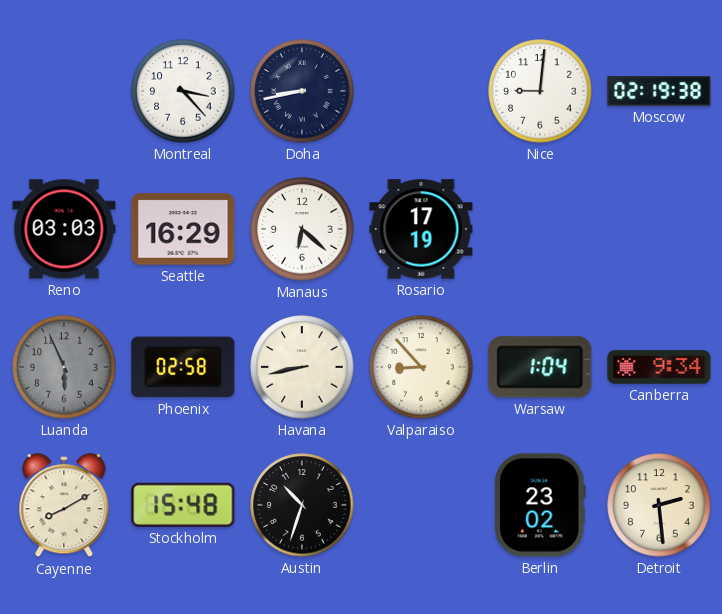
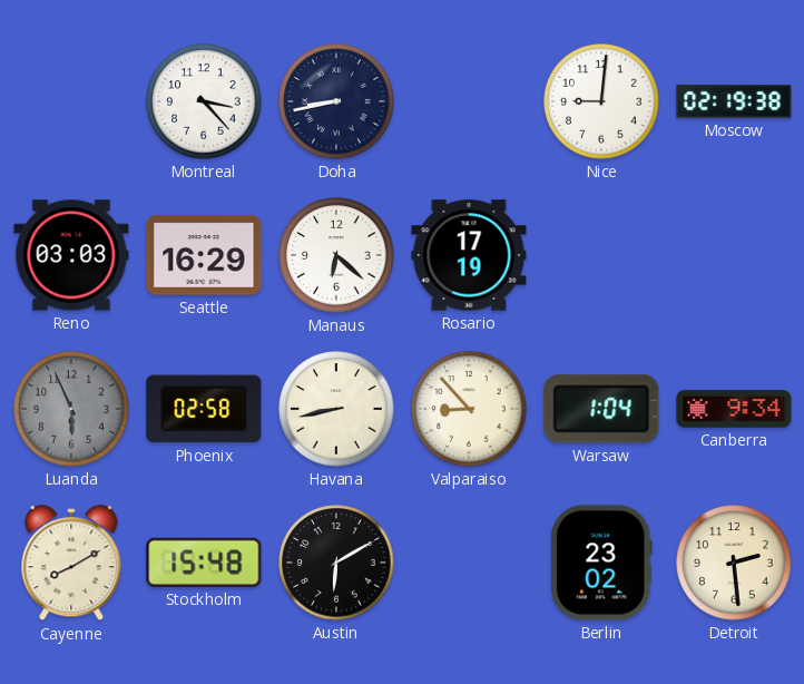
Austin: 10:33 -> 6:10
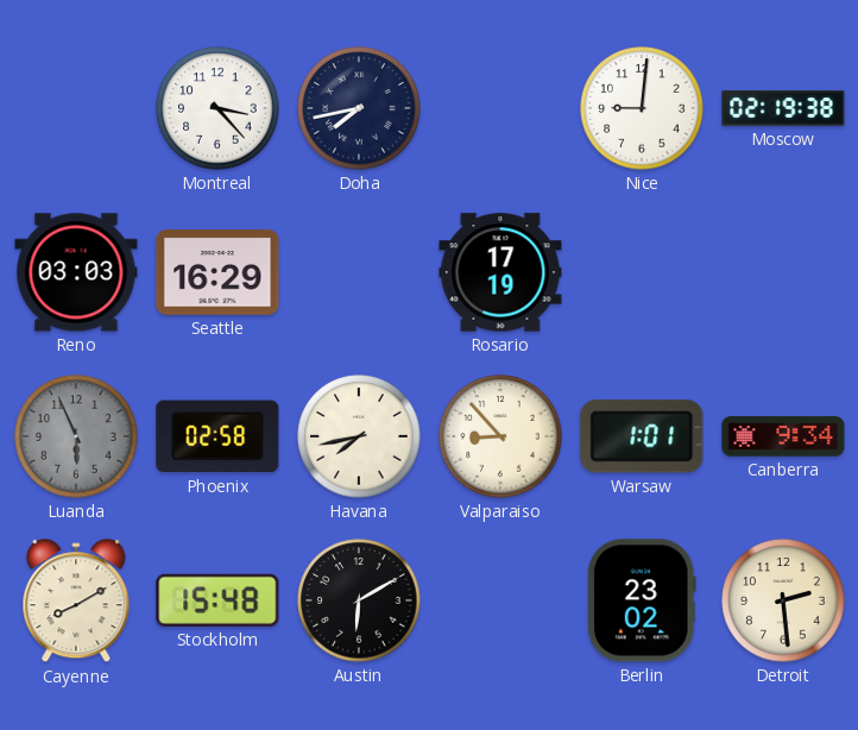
Doha: 8:43 -> 7:43
Manaus: 6:22 -> none
Havana: 8:43 -> 7:43
Warsaw: 1:04 -> 1:01
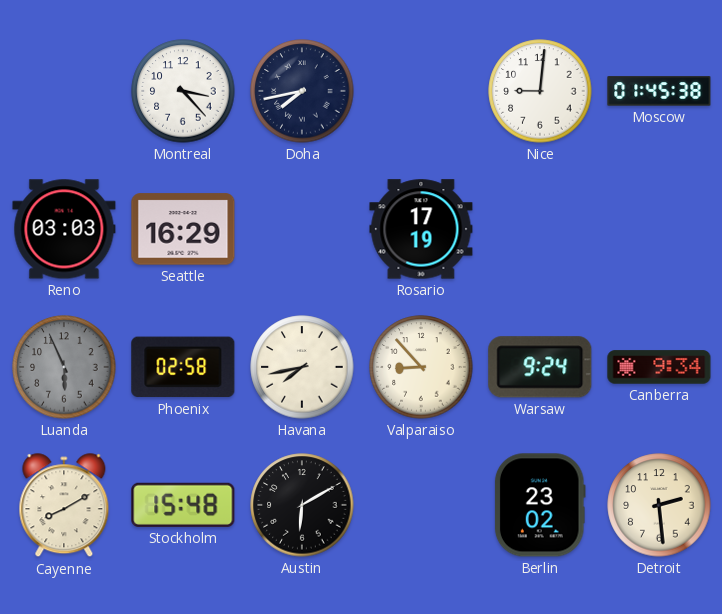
Moscow: 02:19 -> 01:45
Warsaw: 1:01 -> 9:24
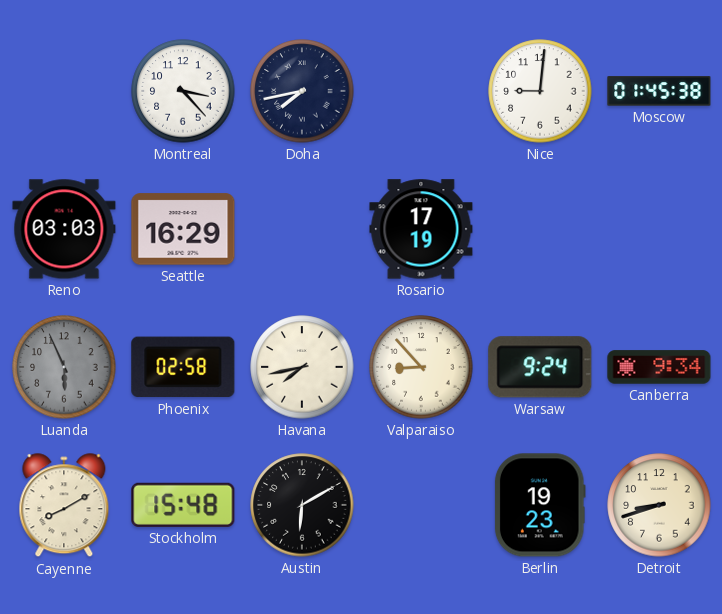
Berlin: 23:02 -> 19:23
Detroit: 2:29 -> 8:42
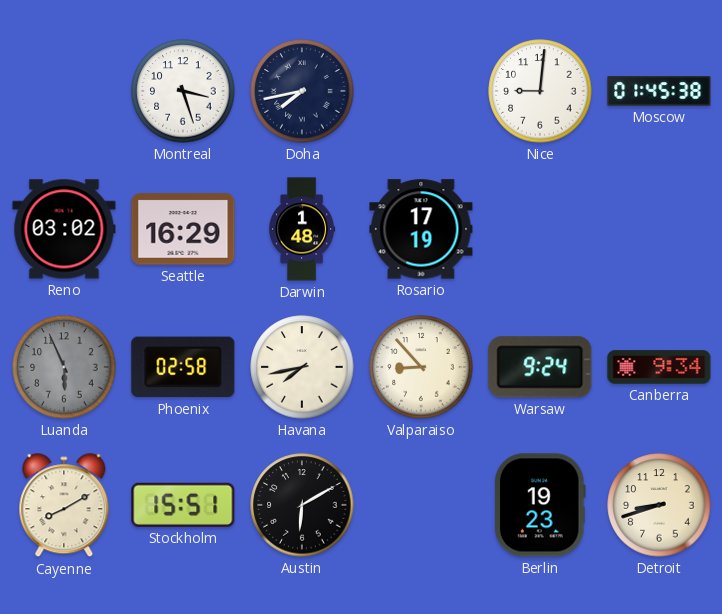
Montreal: 3:23 -> 3:27
Reno: 03:03 -> 03:02
Darwin: none -> 1:48
Stockholm: 15:48 -> 15:51
